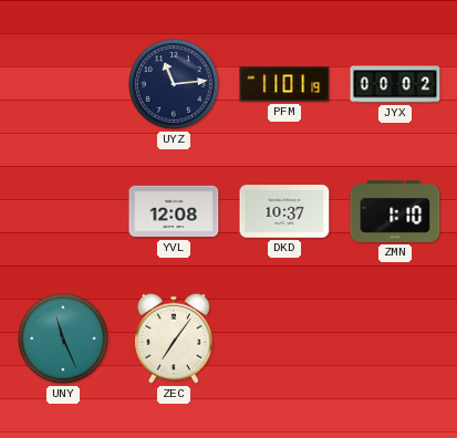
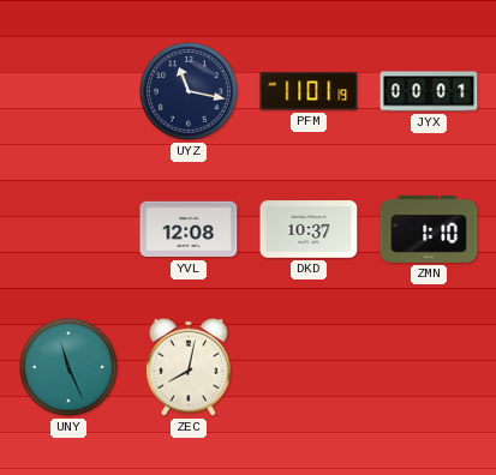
UYZ: 11:14 -> 11:17
JYX: 00:02 -> 00:01
ZEC: 7:06 -> 8:02
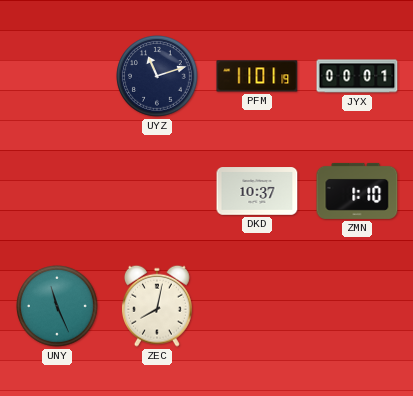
UYZ: 11:17 -> 11:12
YVL: 12:08 -> none
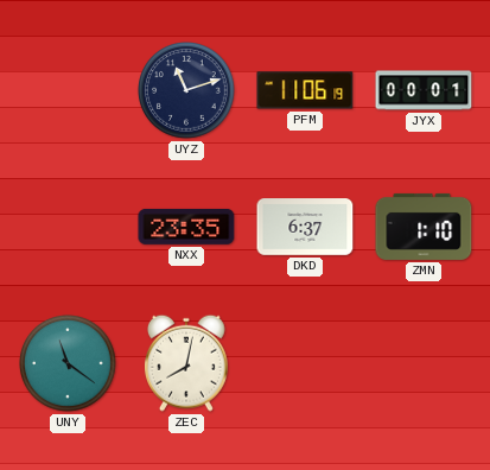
PFM: 11:01 -> 11:06
NXX: none -> 23:35
DKD: 10:37 -> 6:37
UNY: 11:26 -> 11:21
